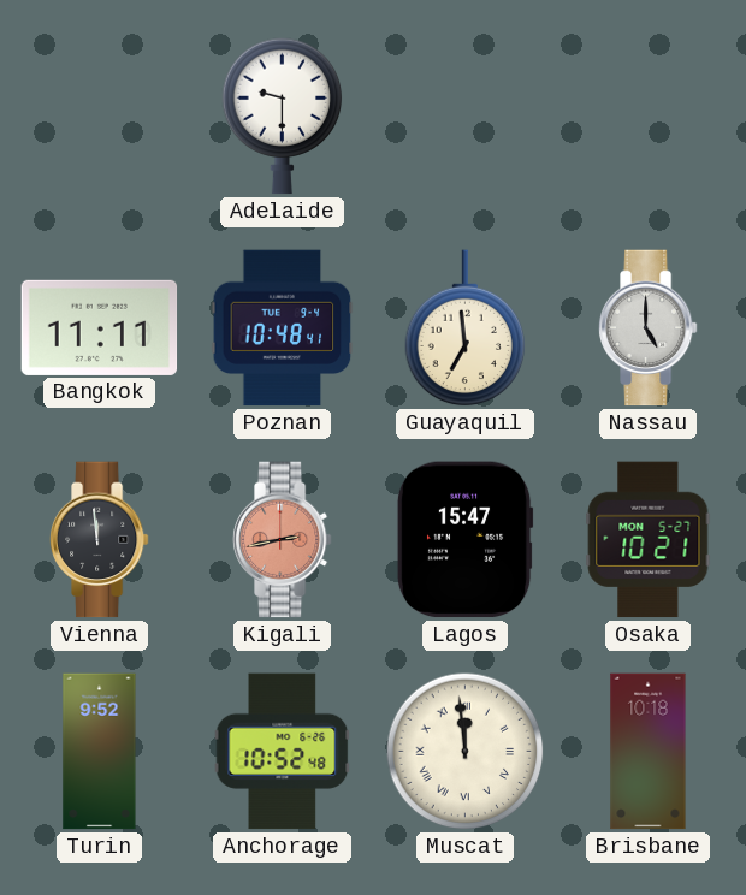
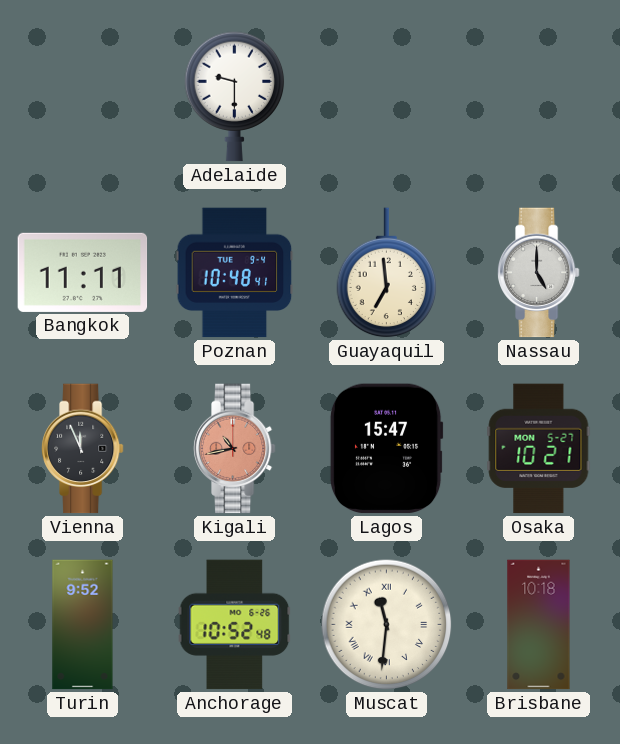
Vienna: 11:59 -> 11:56
Kigali: 2:43 -> 10:43
Muscat: 11:59 -> 11:31
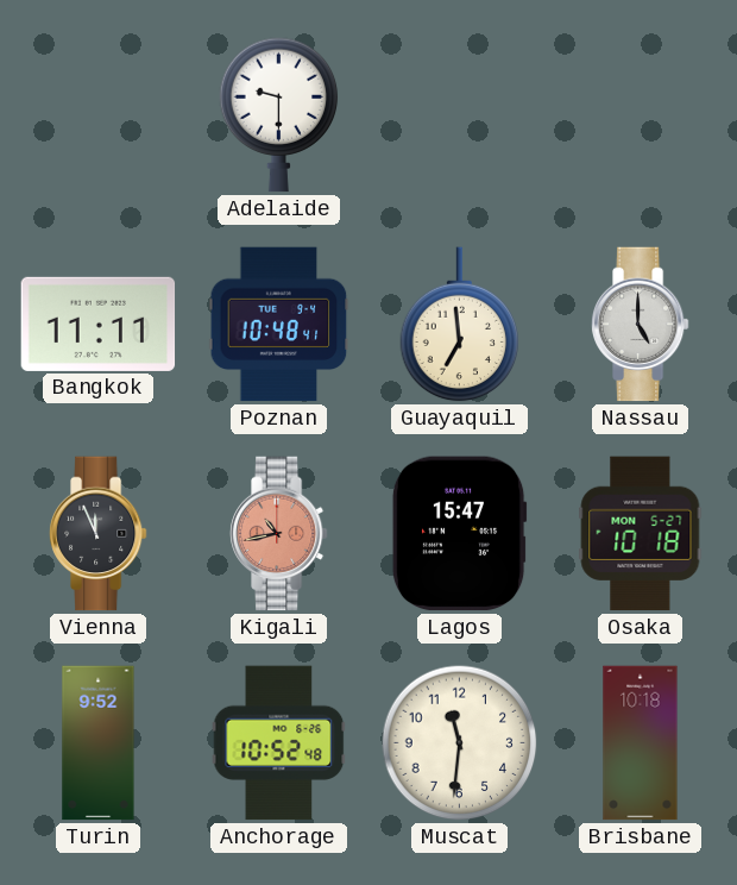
Osaka: 10:21 -> 10:18
Muscat numerals: Roman -> Arabic
